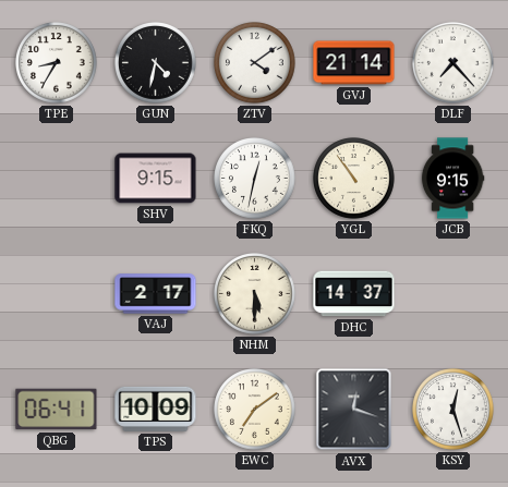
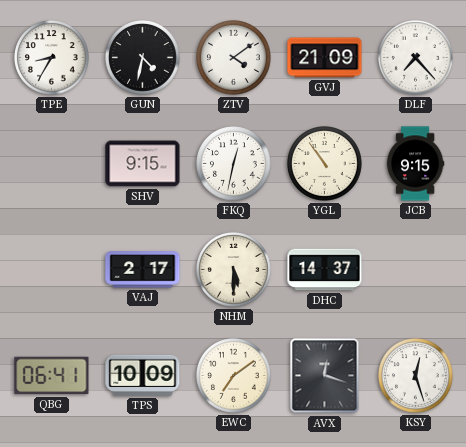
GVJ: 21:14 -> 21:09
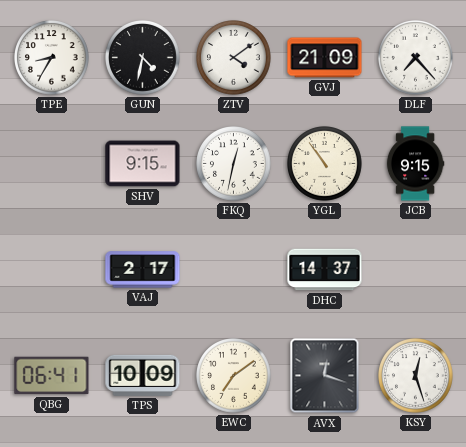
NHM: 5:30 -> none
